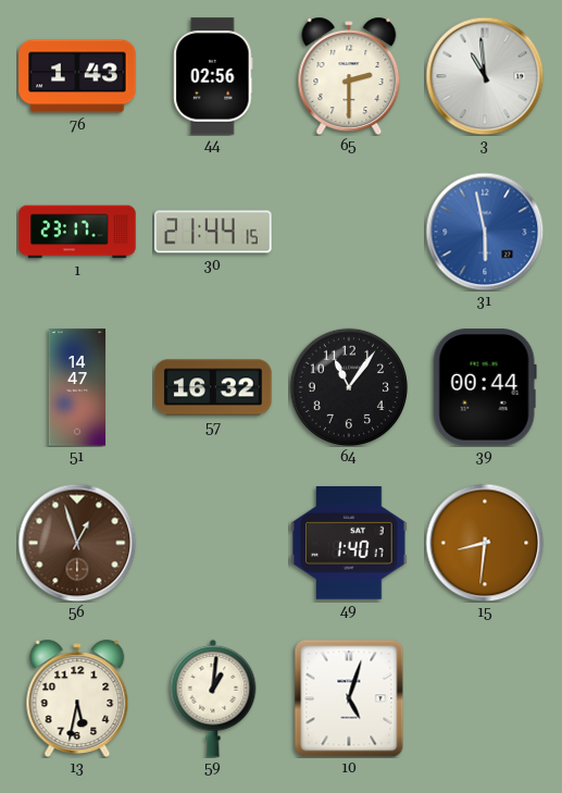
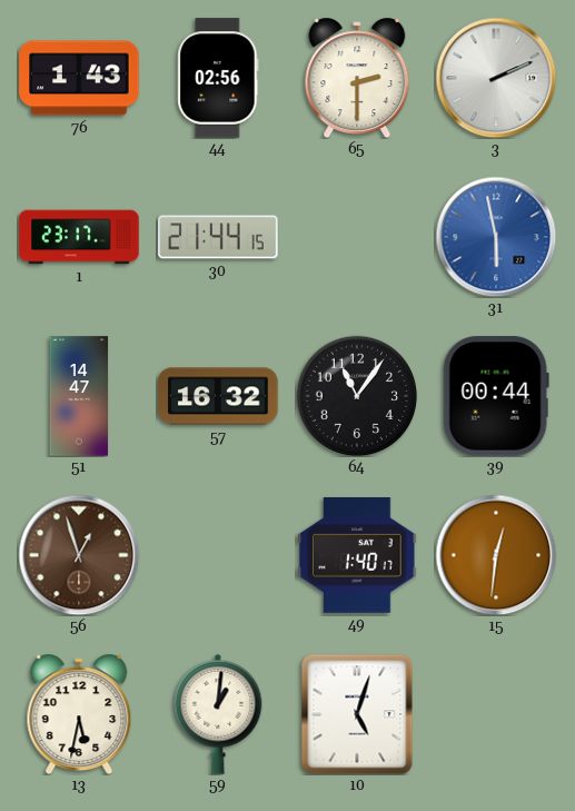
3: 10:59 -> 2:11
15: 8:31 -> 12:31
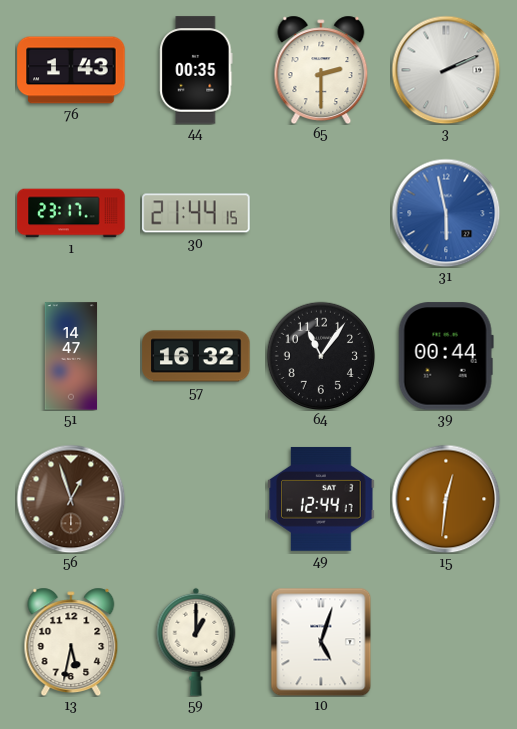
44: 02:56 -> 00:35
49: 1:40 -> 12:44
59: 1:01 -> 1:00
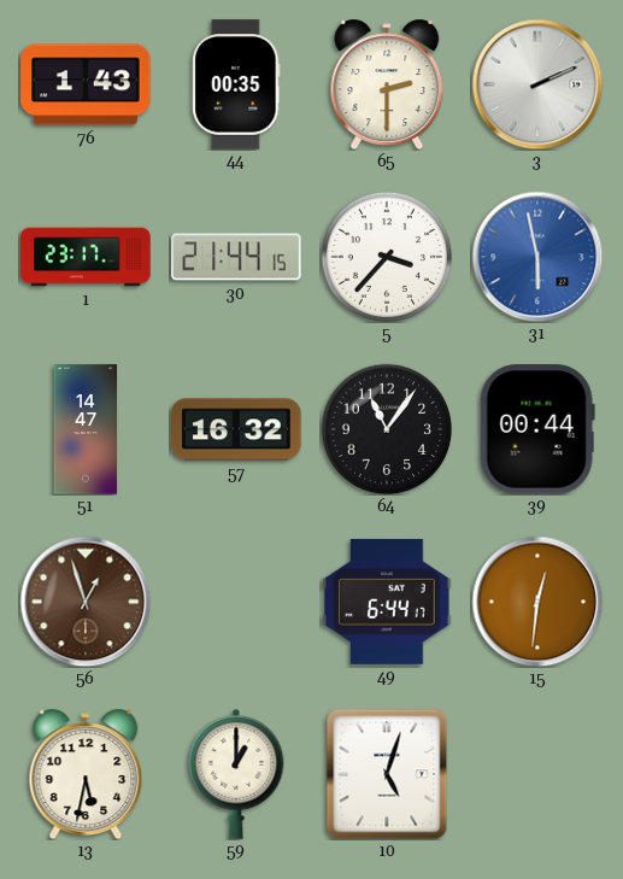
5: none -> 3:37
49: 12:44 -> 6:44
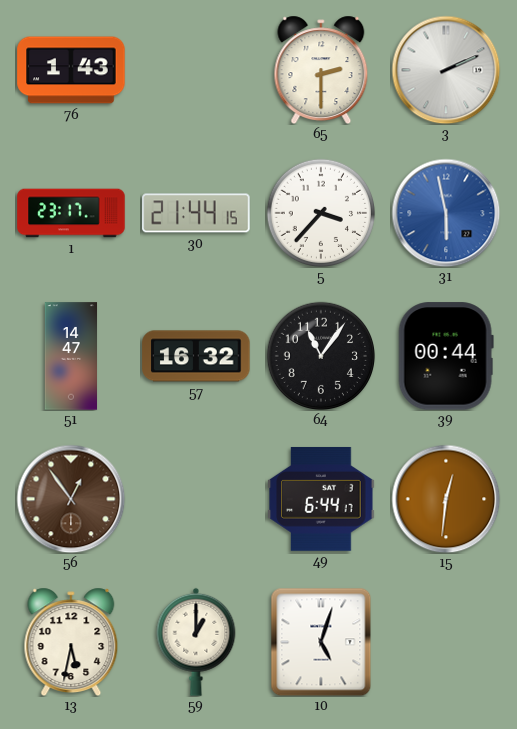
44: 00:35 -> none
56: 12:57 -> 12:54
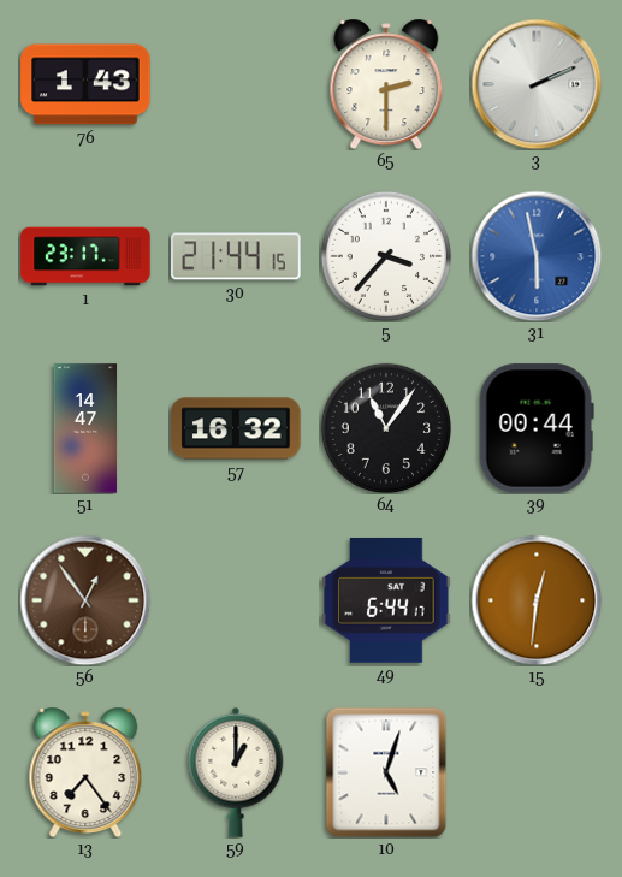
13: 5:32 -> 7:24
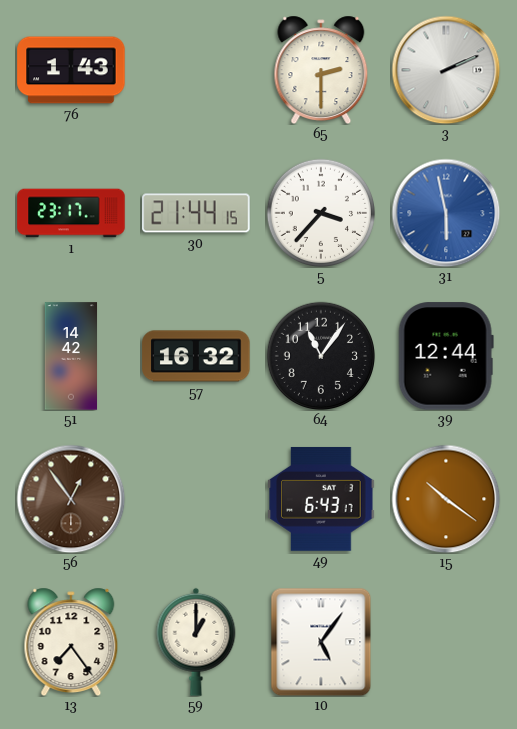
51: 14:47 -> 14:42
39: 00:44 -> 12:44
49: 6:44 -> 6:43
15: 12:31 -> 10:21
10: 5:03 -> 5:06
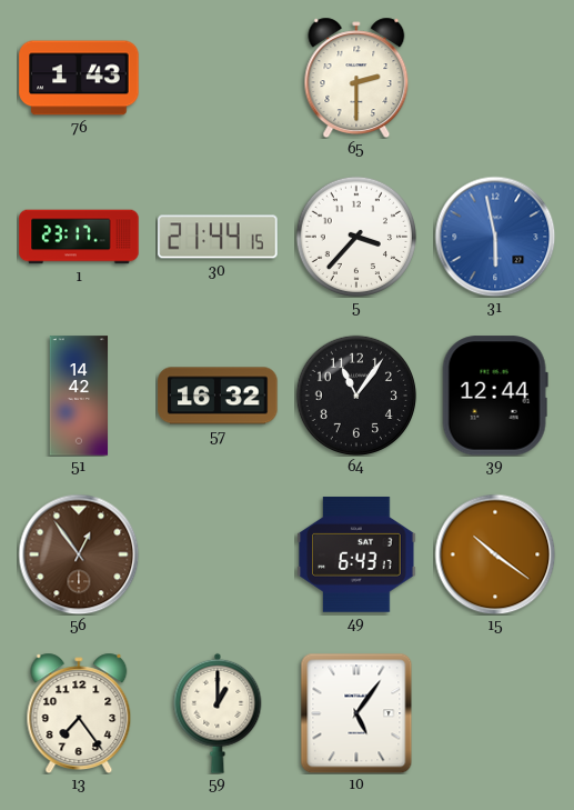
3: 2:11 -> none
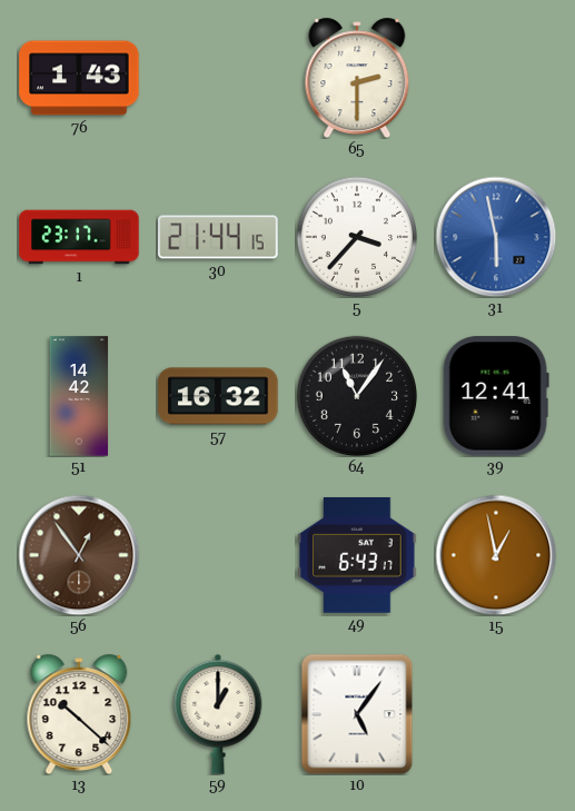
39: 12:44 -> 12:41
15: 10:21 -> 12:58
13: 7:24 -> 10:22
